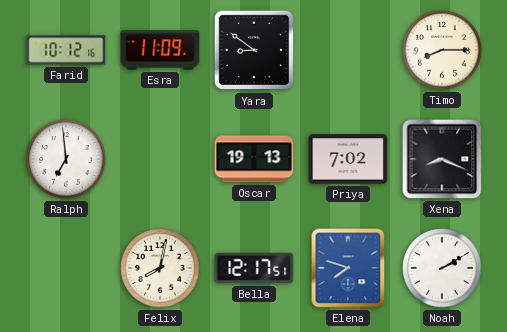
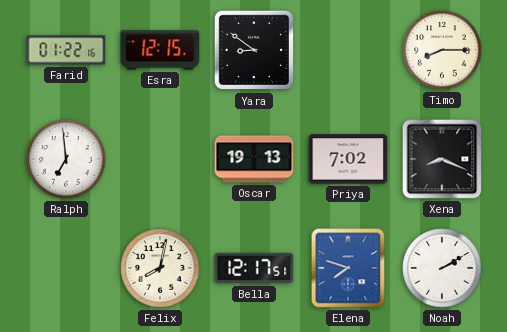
Farid: 10:12 -> 01:22
Esra: 11:09 -> 12:15
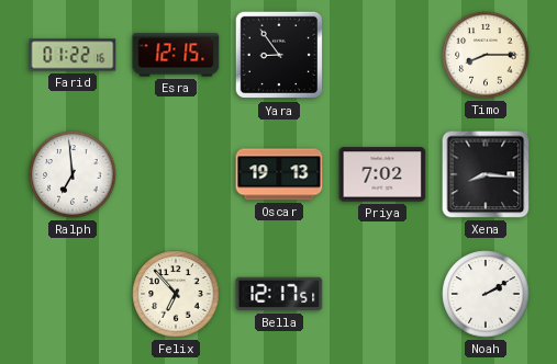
Yara: 8:51 -> 8:54
Xena: 8:19 -> 8:16
Felix: 8:02 -> 6:53
Elena: 7:48 -> none
